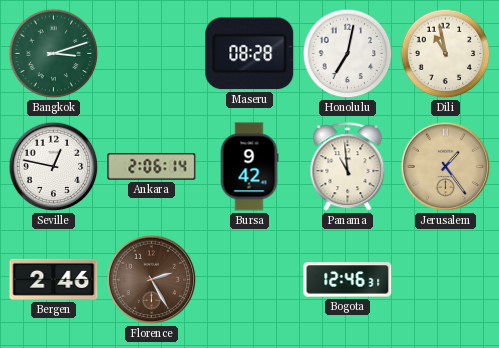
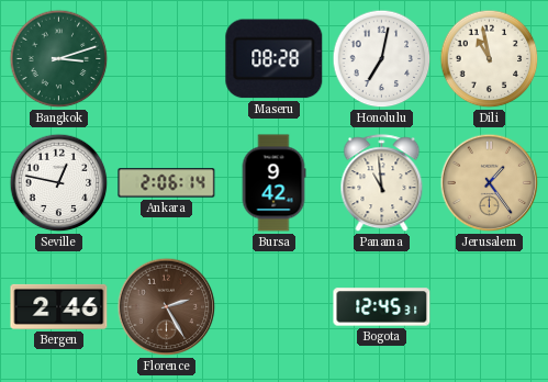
Bogota: 12:46 -> 12:45
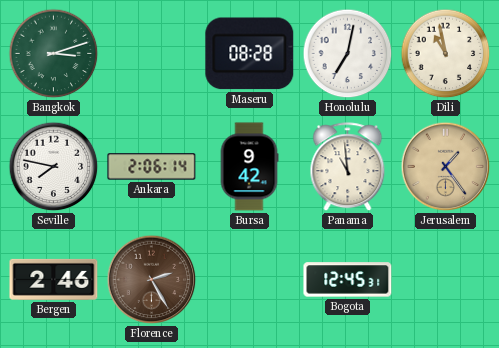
Seville: 12:47 -> 7:47
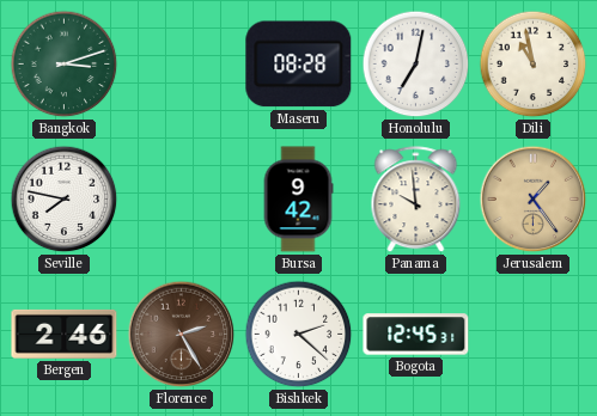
Ankara: 2:06 -> none
Panama: 10:59 -> 9:59
Bishkek: none -> 2:22
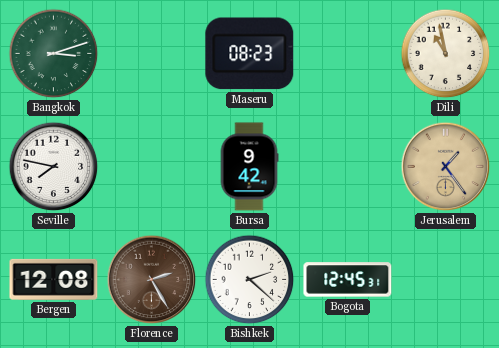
Maseru: 08:28 -> 08:23
Honolulu: 7:02 -> none
Panama: 9:59 -> none
Bergen: 2:46 -> 12:08
